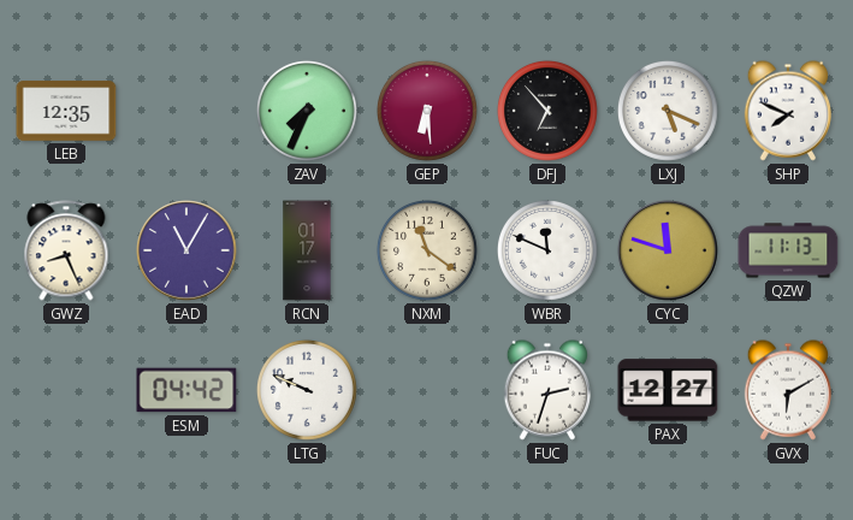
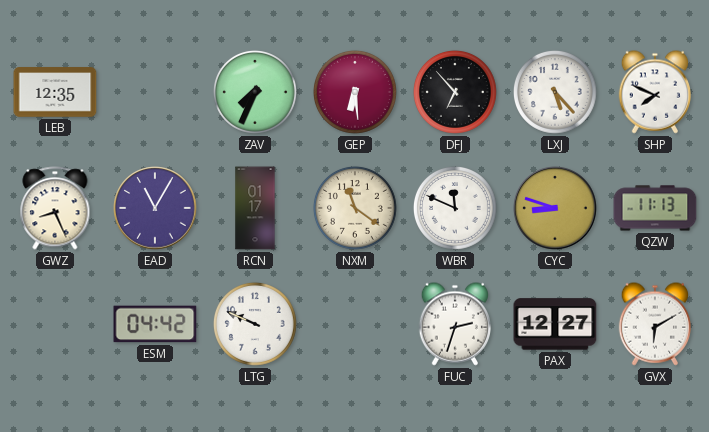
LXJ: 5:19 -> 5:23
CYC: 11:48 -> 8:48
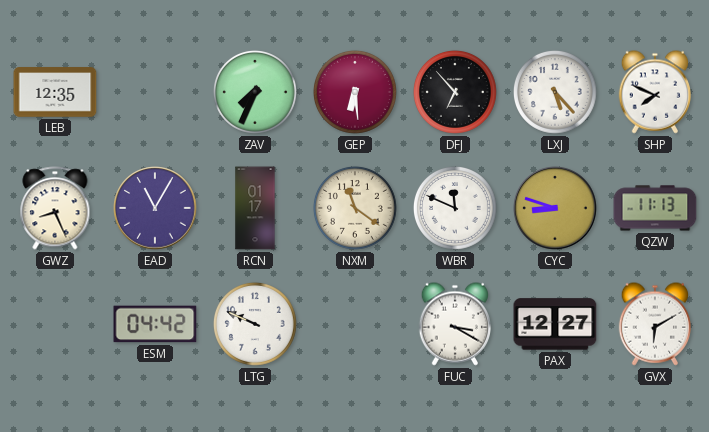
FUC: 2:33 -> 3:20
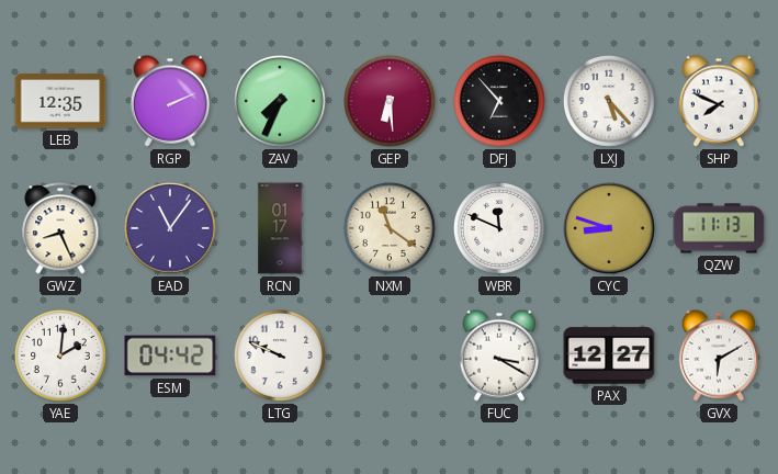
RGP: none -> 2:11
EAD: 11:05 -> 11:06
YAE: none -> 2:01
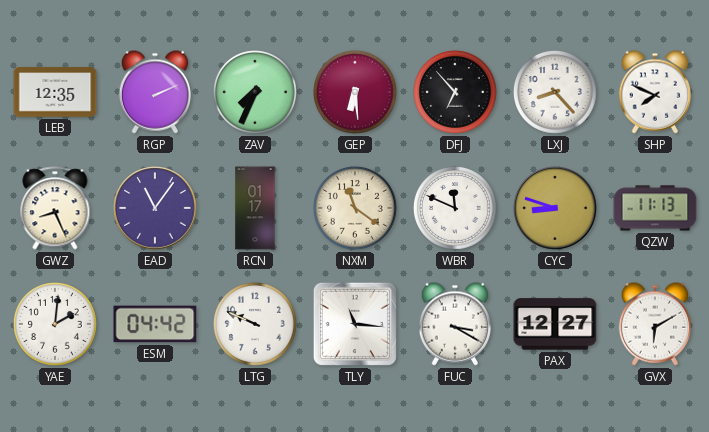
LXJ: 5:23 -> 8:23
TLY: none -> 11:16
